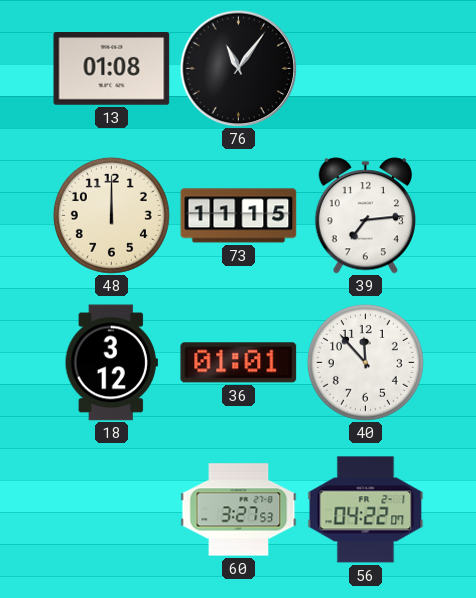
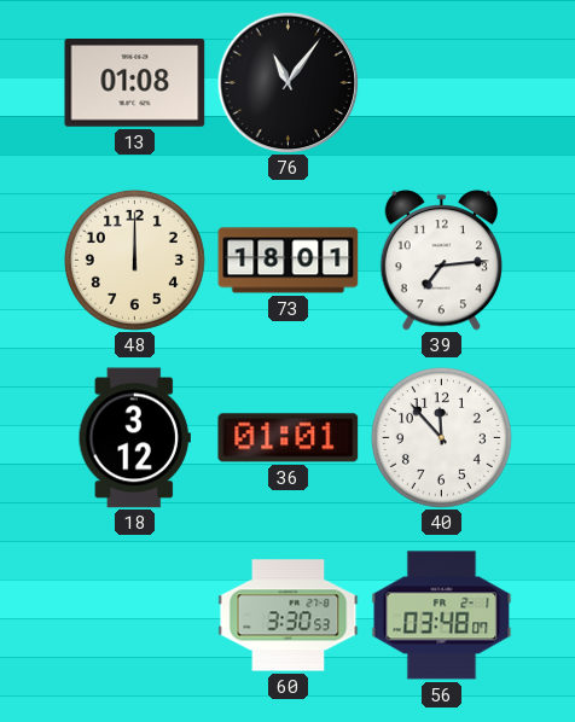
73: 11:15 -> 18:01
60: 3:27 -> 3:30
56: 04:22 -> 03:48
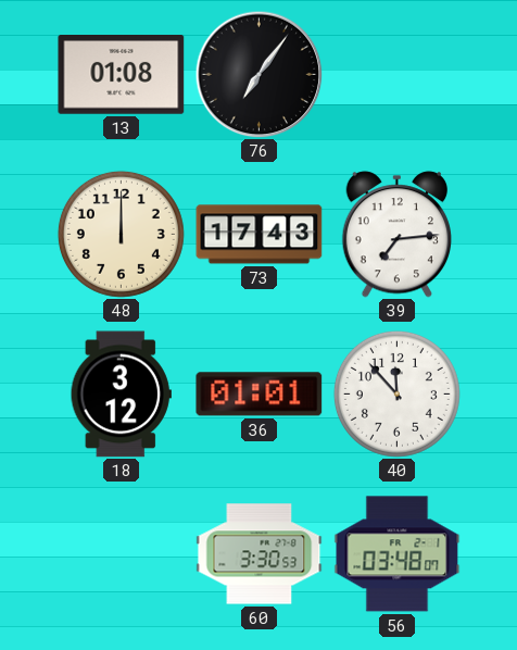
76: 11:06 -> 7:06
73: 18:01 -> 17:43
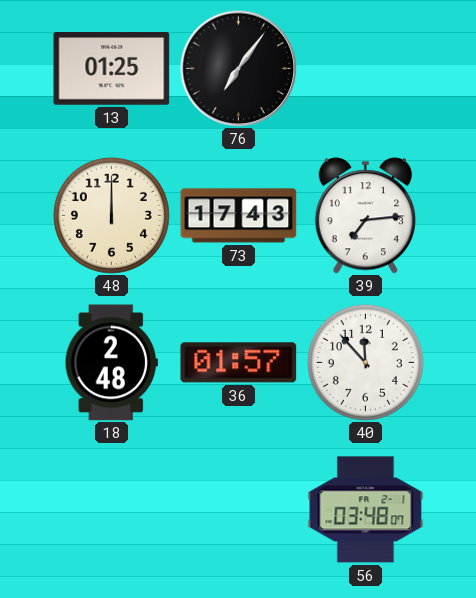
13: 01:08 -> 01:25
18: 3:12 -> 2:48
36: 01:01 -> 01:57
60: 3:30 -> none
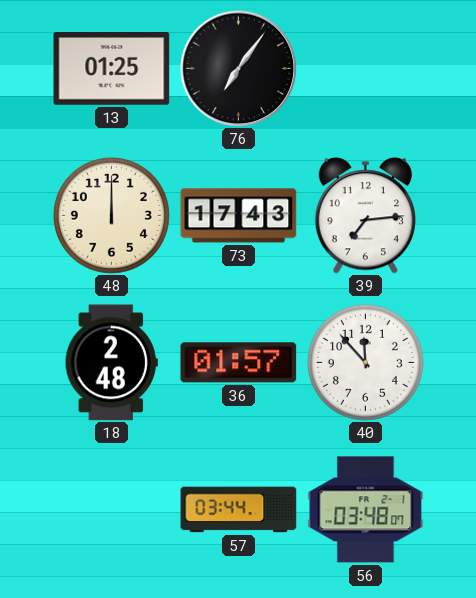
57: none -> 03:44
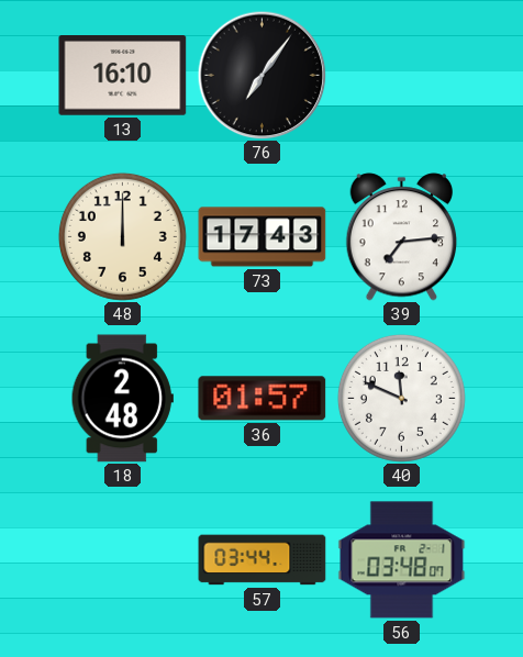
13: 01:25 -> 16:10
40: 11:53 -> 11:49
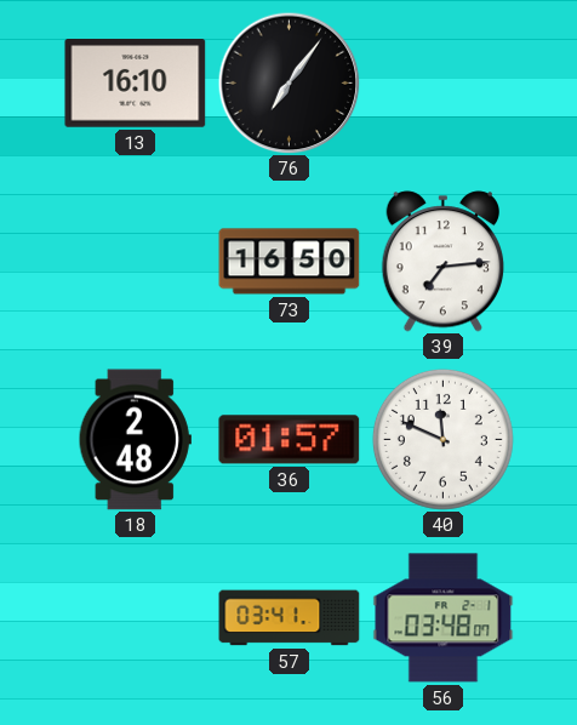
48: 12:00 -> none
73: 17:43 -> 16:50
57: 03:44 -> 03:41
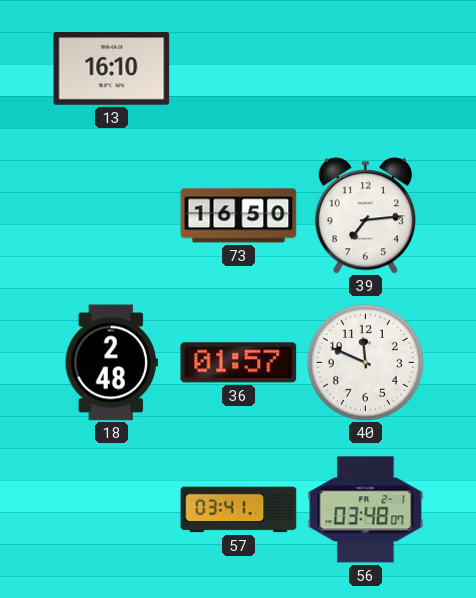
76: 7:06 -> none
